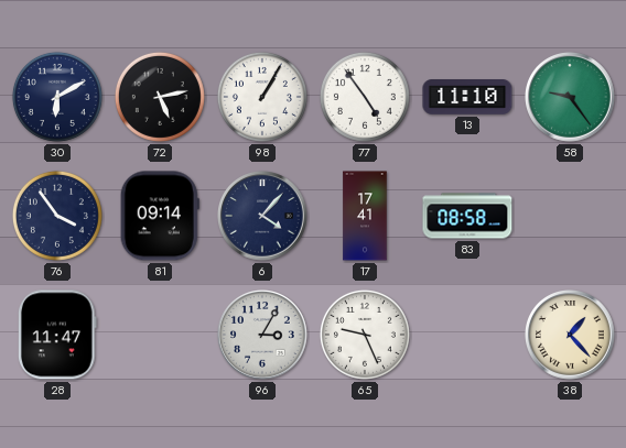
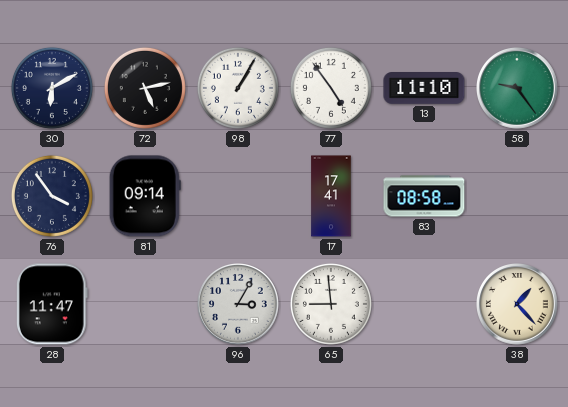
6: 4:07 -> none
65: 9:26 -> 8:59
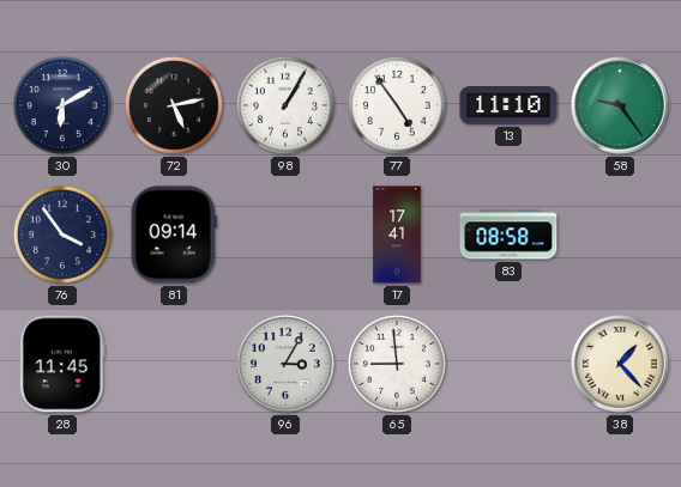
28: 11:47 -> 11:45
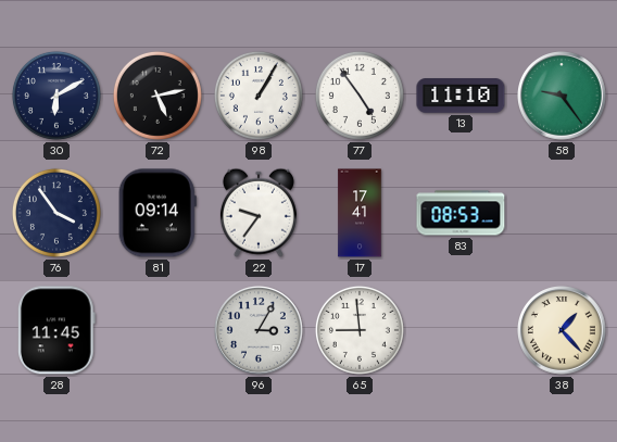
22: none -> 9:36
83: 08:58 -> 08:53
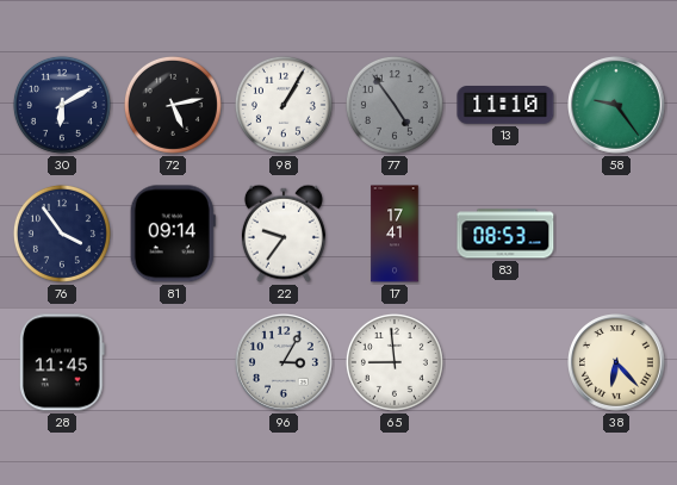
77 dial: white -> grey
38: 1:23 -> 6:23
